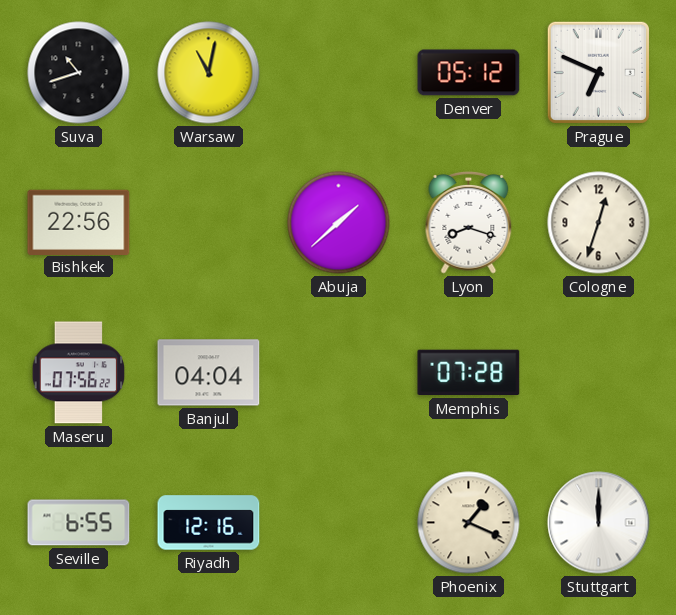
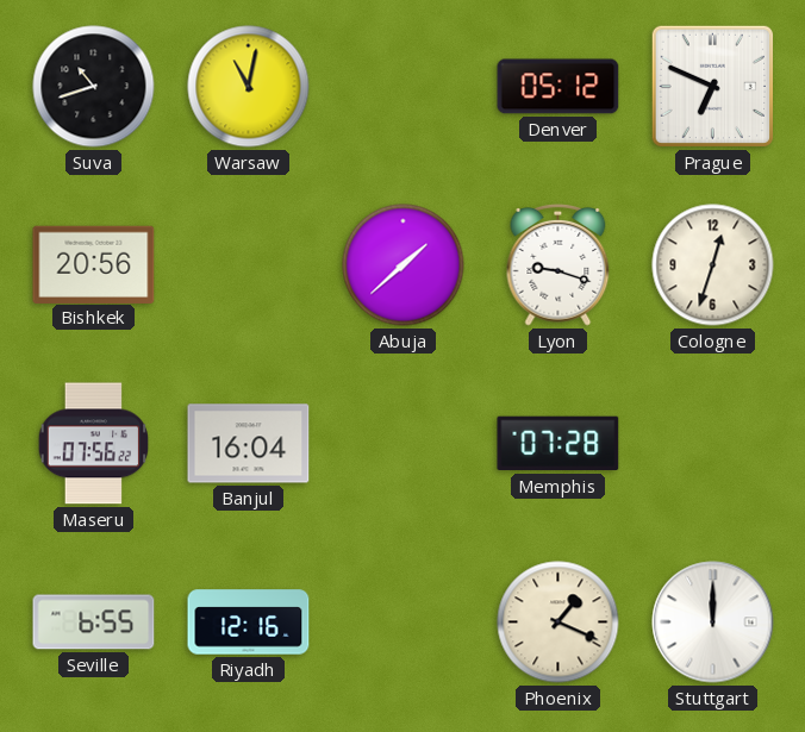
Bishkek: 22:56 -> 20:56
Lyon: 8:18 -> 9:18
Banjul: 04:04 -> 16:04
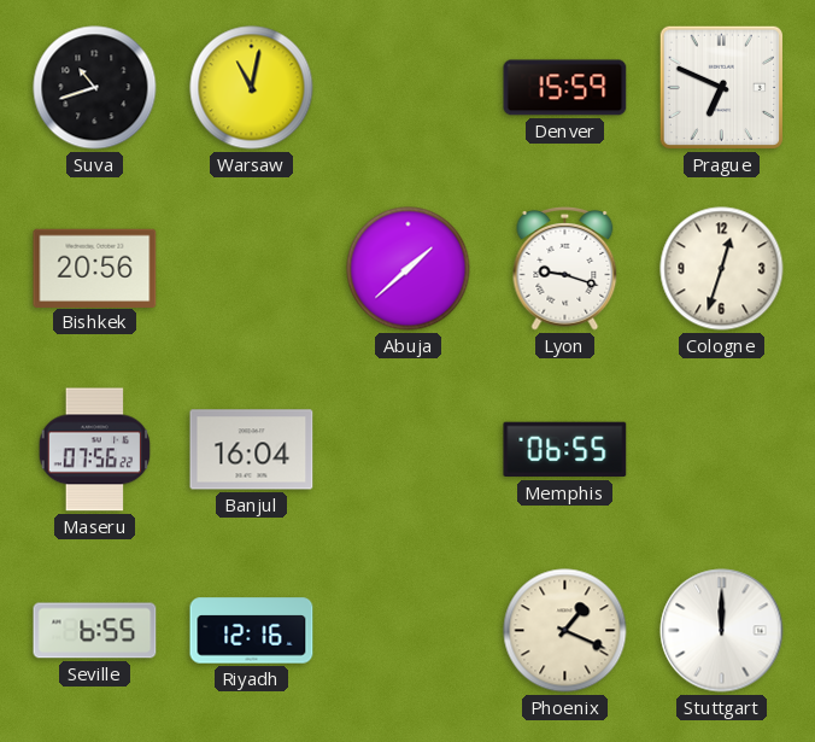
Denver: 05:12 -> 15:59
Memphis: 07:28 -> 06:55
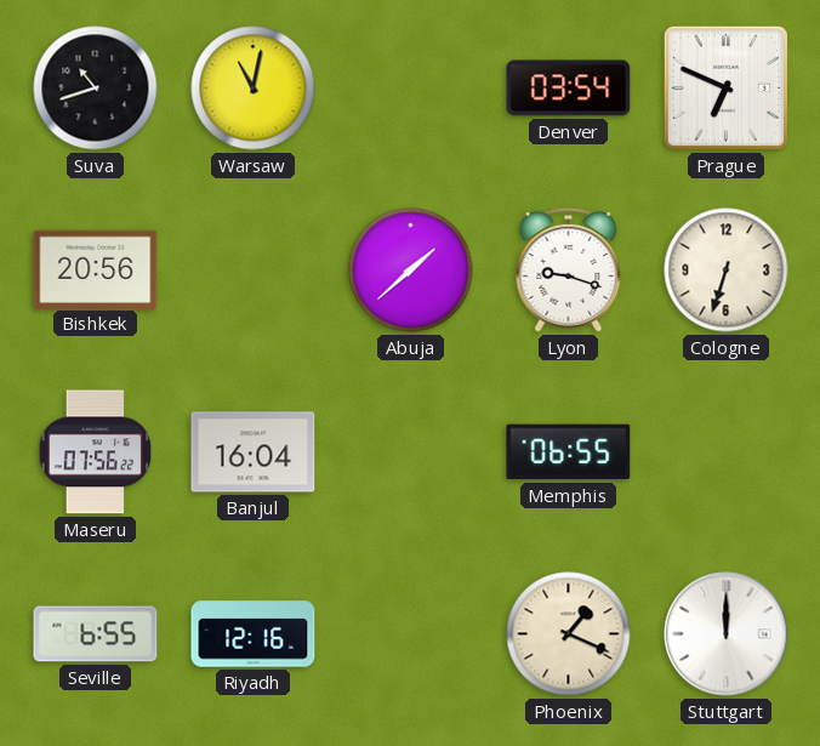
Denver: 15:59 -> 03:54
Cologne: 12:33 -> 6:33
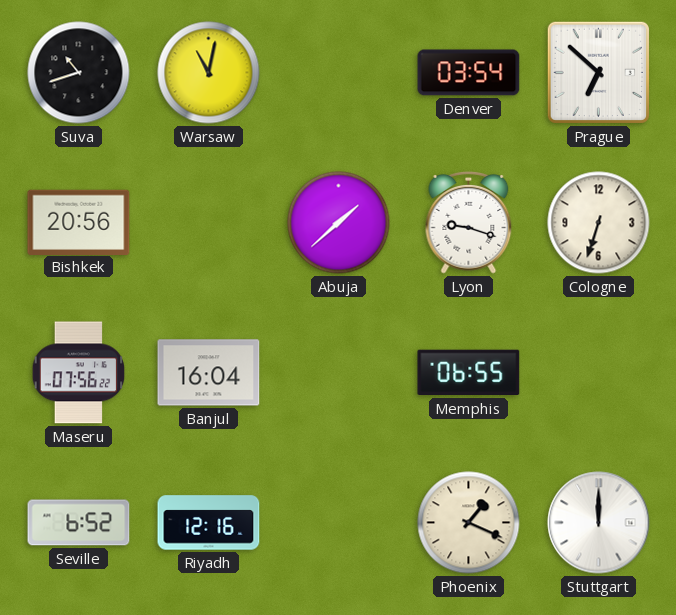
Prague: 6:49 -> 6:52
Seville: 6:55 -> 6:52
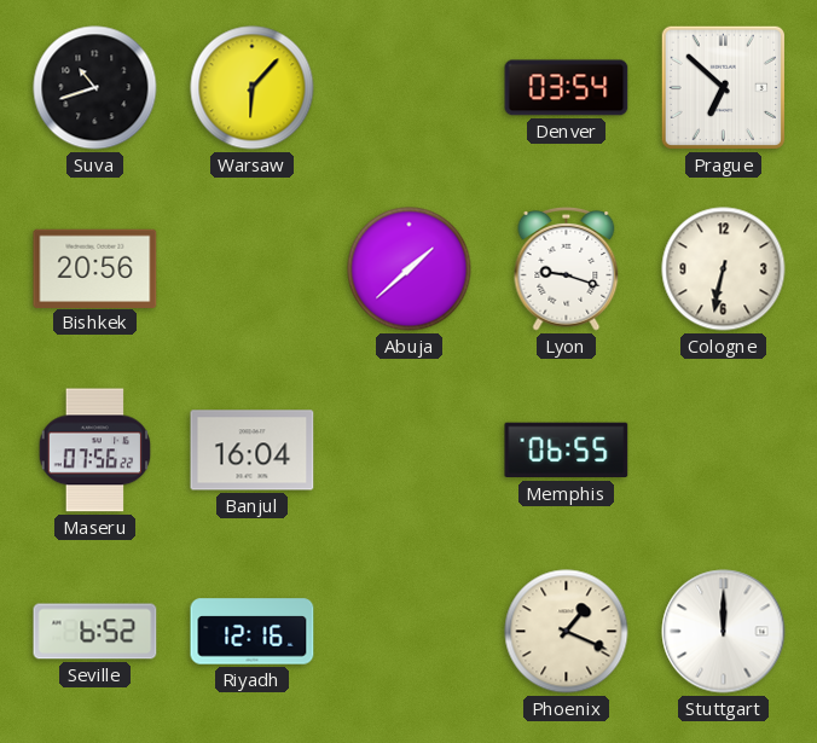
Warsaw: 11:02 -> 6:07
Cologne: 6:33 -> 6:32
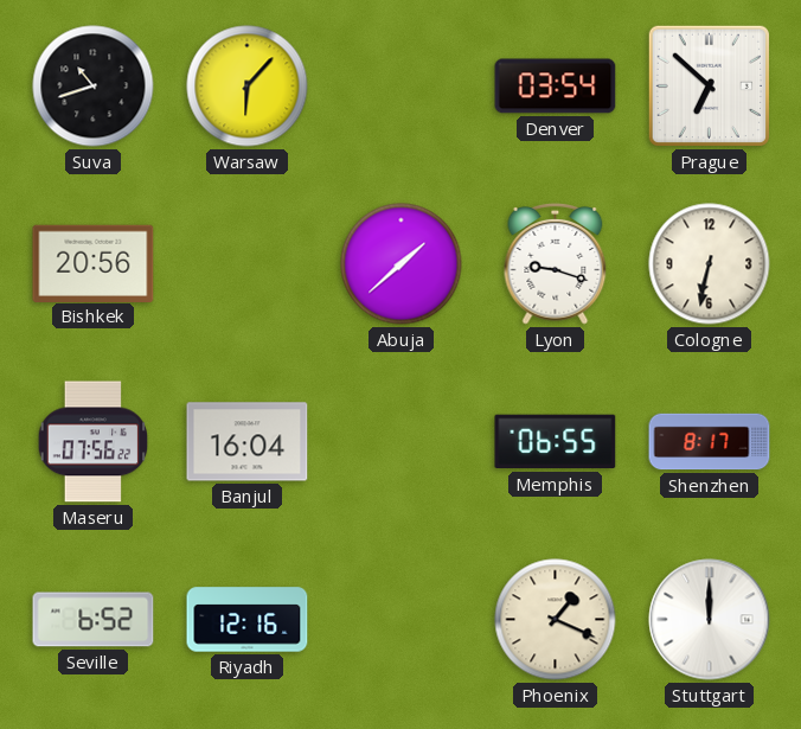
Shenzhen: none -> 8:17
